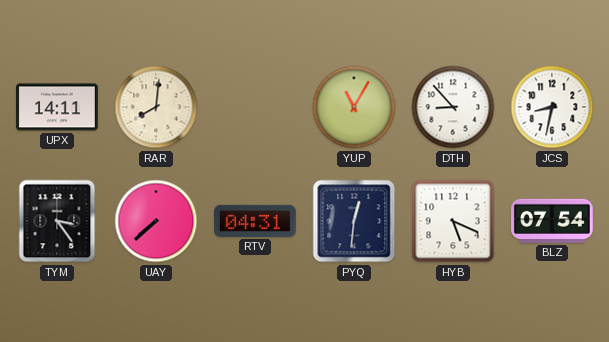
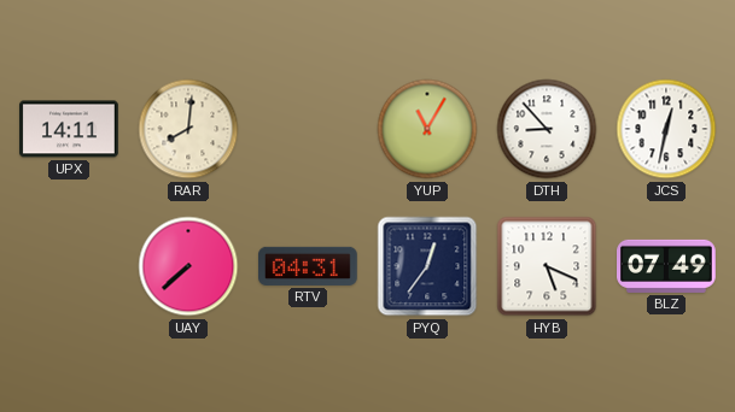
JCS: 8:32 -> 12:32
TYM: 3:24 -> none
PYQ: 12:31 -> 12:36
BLZ: 07:54 -> 07:49
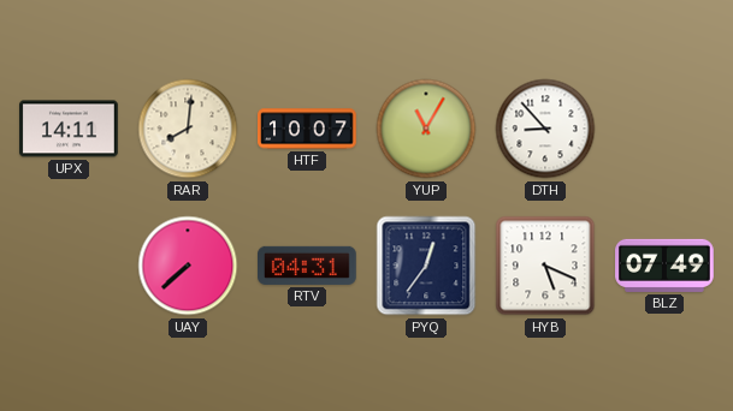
HTF: none -> 10:07
JCS: 12:32 -> none
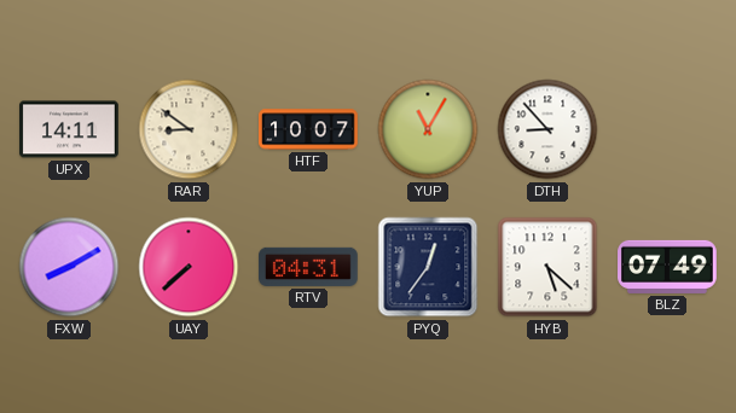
RAR: 8:01 -> 8:51
FXW: none -> 8:10
HYB: 5:19 -> 5:22
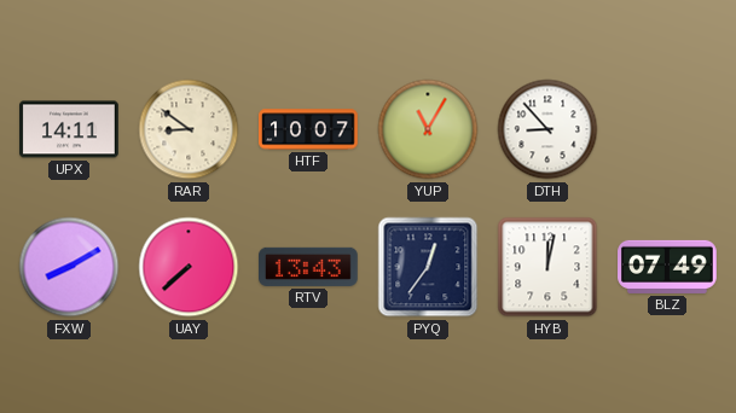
RTV: 04:31 -> 13:43
HYB: 5:22 -> 12:02
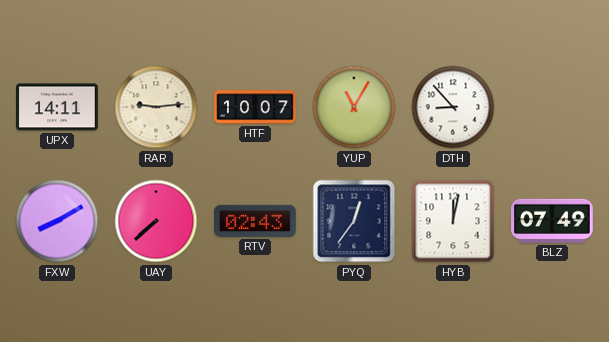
RAR: 8:51 -> 9:14
RTV: 13:43 -> 02:43
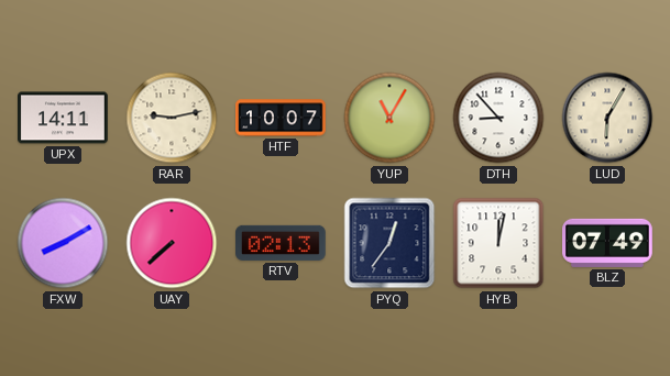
RAR: 9:14 -> 9:13
LUD: none -> 6:05
RTV: 02:43 -> 02:13
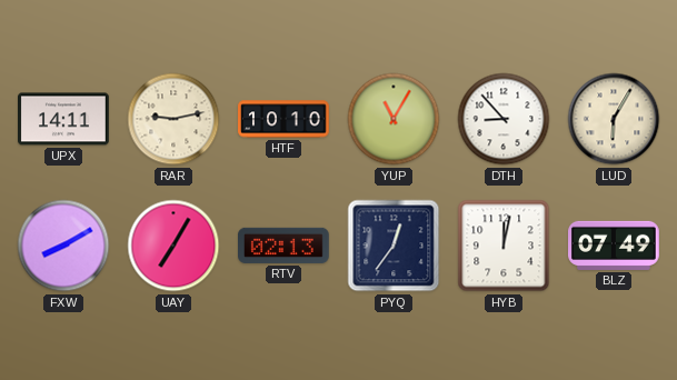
HTF: 10:07 -> 10:10
UAY: 7:38 -> 7:05
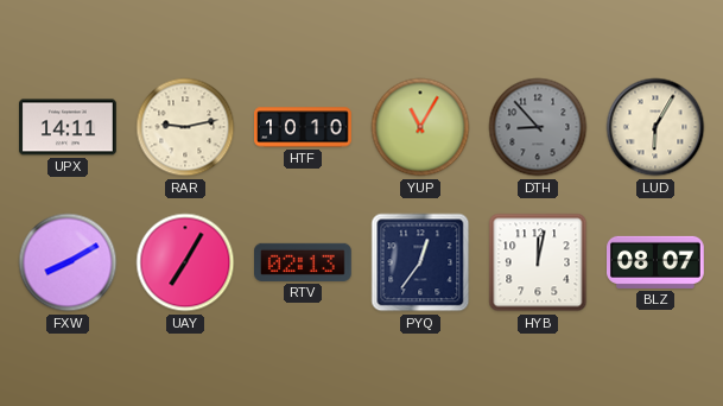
DTH dial: white -> grey
BLZ: 07:49 -> 08:07
